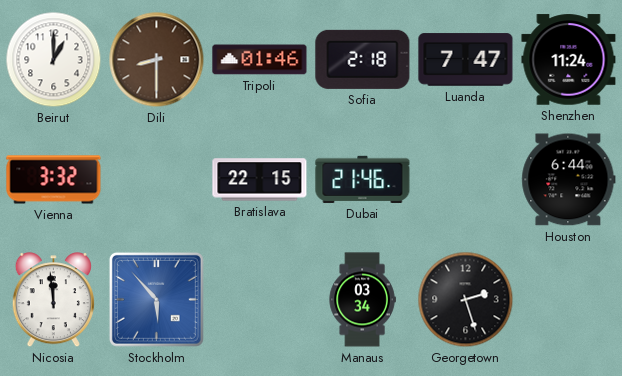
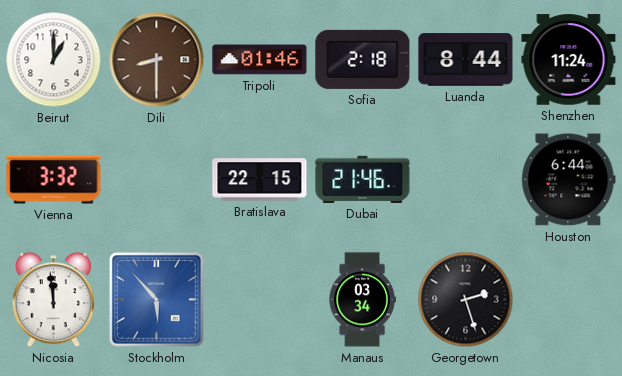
Luanda: 7:47 -> 8:44
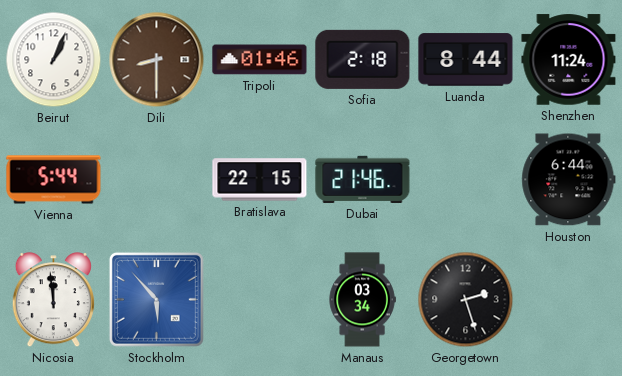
Beirut: 1:00 -> 1:04
Vienna: 3:32 -> 5:44
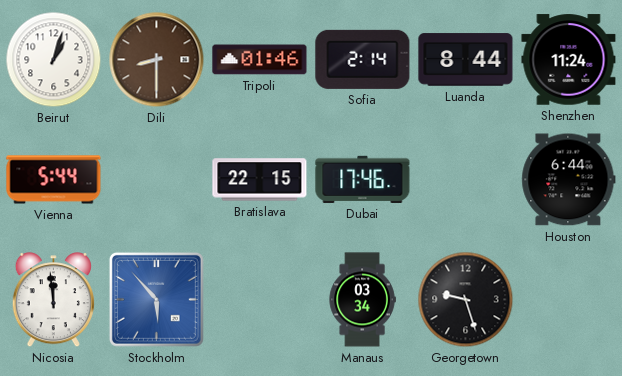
Beirut: 1:04 -> 1:03
Sofia: 2:18 -> 2:14
Dubai: 21:46 -> 17:46
Georgetown: 2:27 -> 9:27
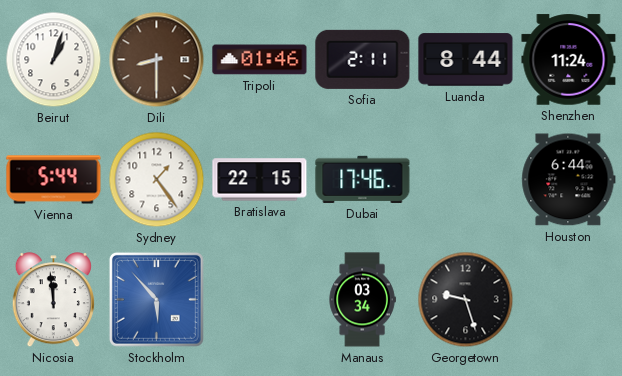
Sofia: 2:14 -> 2:11
Sydney: none -> 1:24
